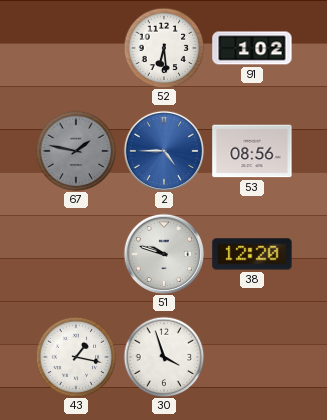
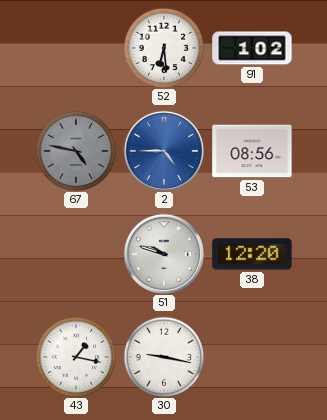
67: 1:47 -> 4:47
30: 3:57 -> 9:17
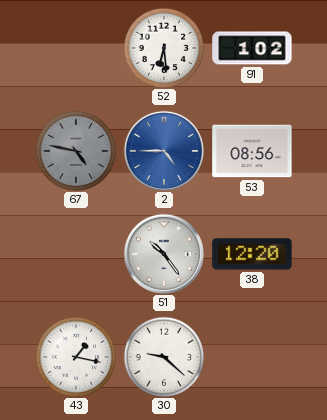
51: 9:48 -> 10:24
30: 9:17 -> 9:22
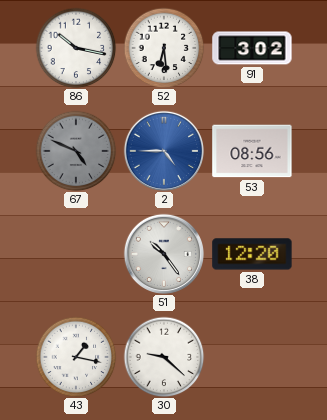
86: none -> 10:17
91: 1:02 -> 3:02
67: 4:47 -> 4:49
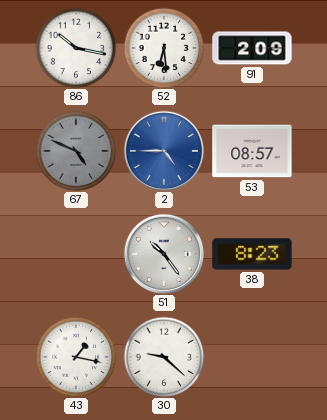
91: 3:02 -> 2:09
53: 08:56 -> 08:57
38: 12:20 -> 8:23
